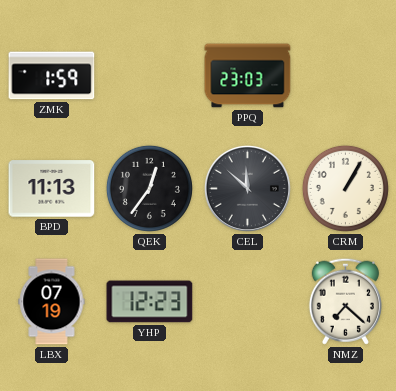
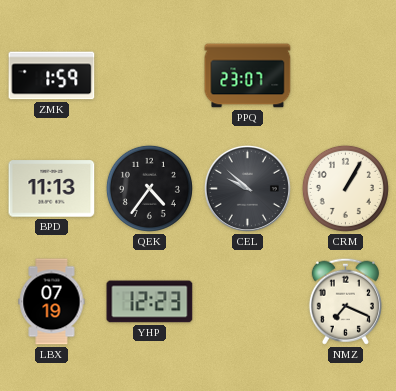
PPQ: 23:03 -> 23:07
QEK: 12:36 -> 4:36
CEL: 11:52 -> 9:52
NMZ: 7:22 -> 7:19
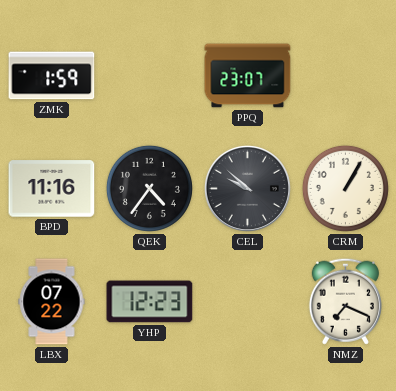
BPD: 11:13 -> 11:16
LBX: 07:19 -> 07:22
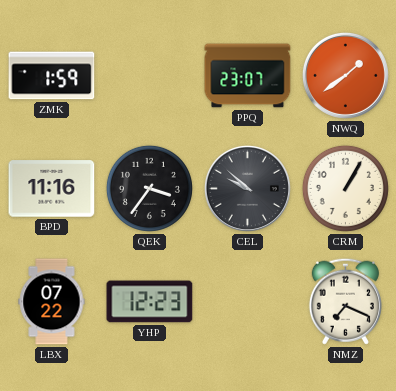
NWQ: none -> 1:39
QEK: 4:36 -> 3:36
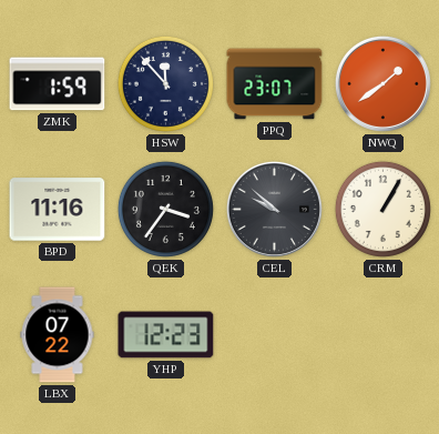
HSW: none -> 11:53
NMZ: 7:19 -> none
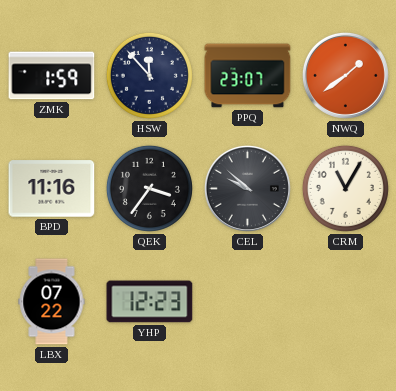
CRM: 1:05 -> 11:05
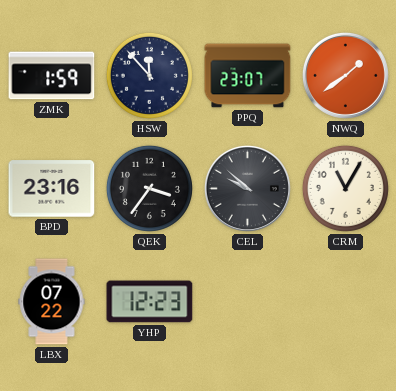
BPD: 11:16 -> 23:16
